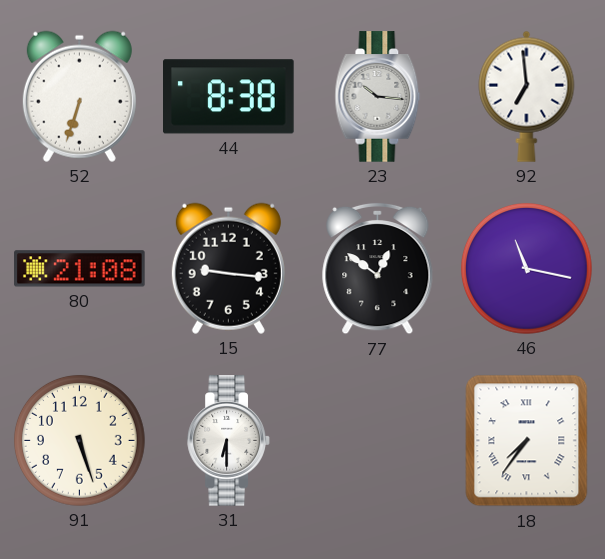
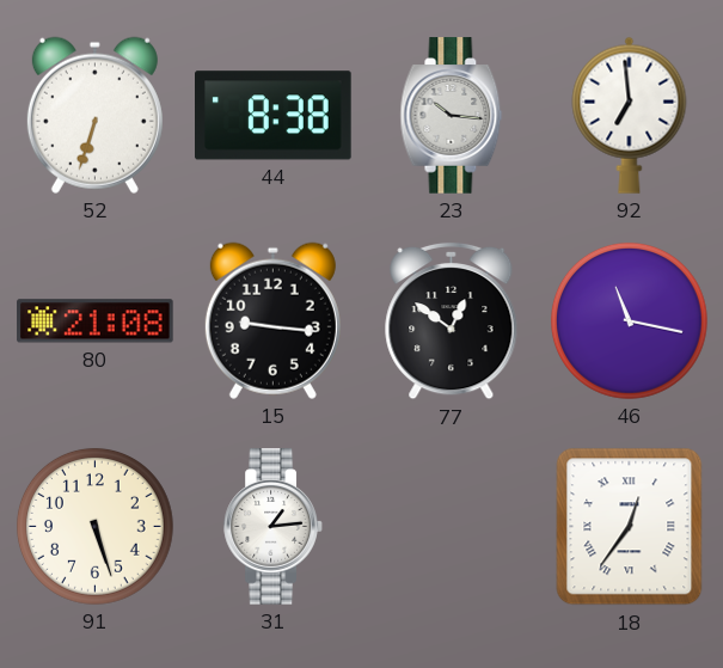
31: 6:30 -> 1:14
18: 7:36 -> 12:36
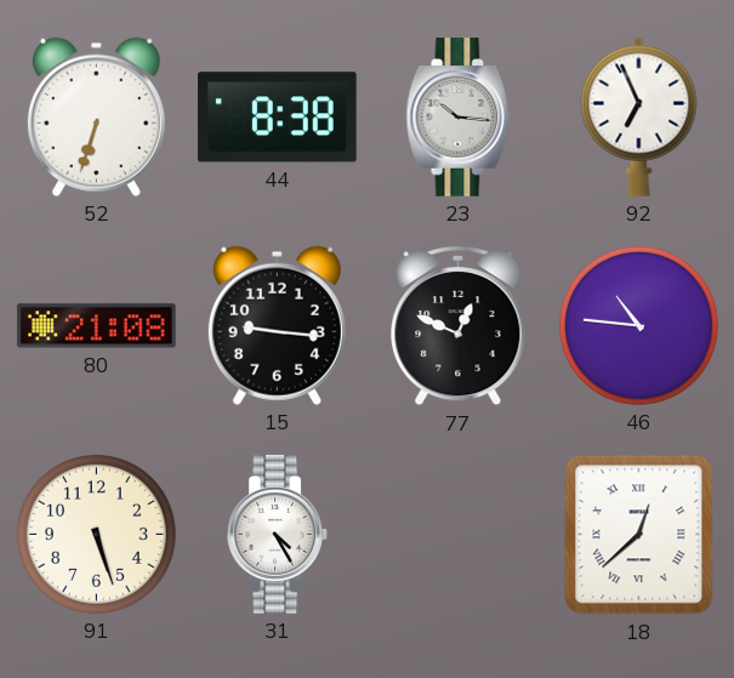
92: 6:59 -> 6:56
77: 12:51 -> 12:49
46: 11:17 -> 10:46
31: 1:14 -> 4:25
18: 12:36 -> 12:38
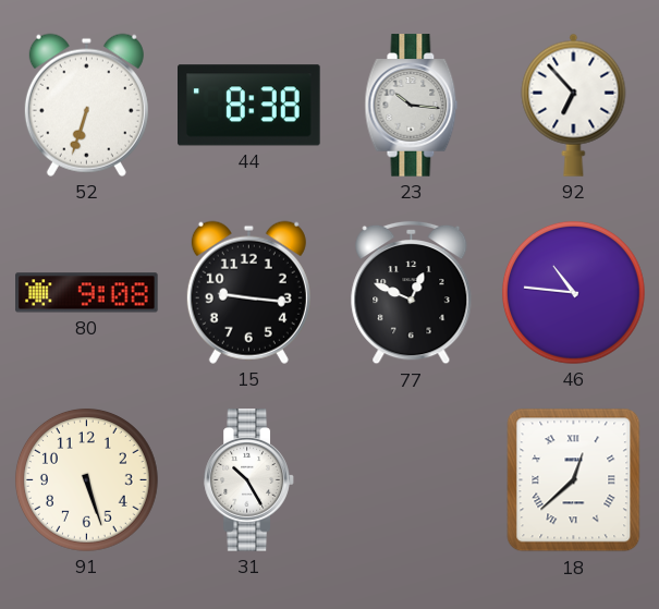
92: 6:56 -> 6:53
80: 21:08 -> 9:08
31: 4:25 -> 10:25
